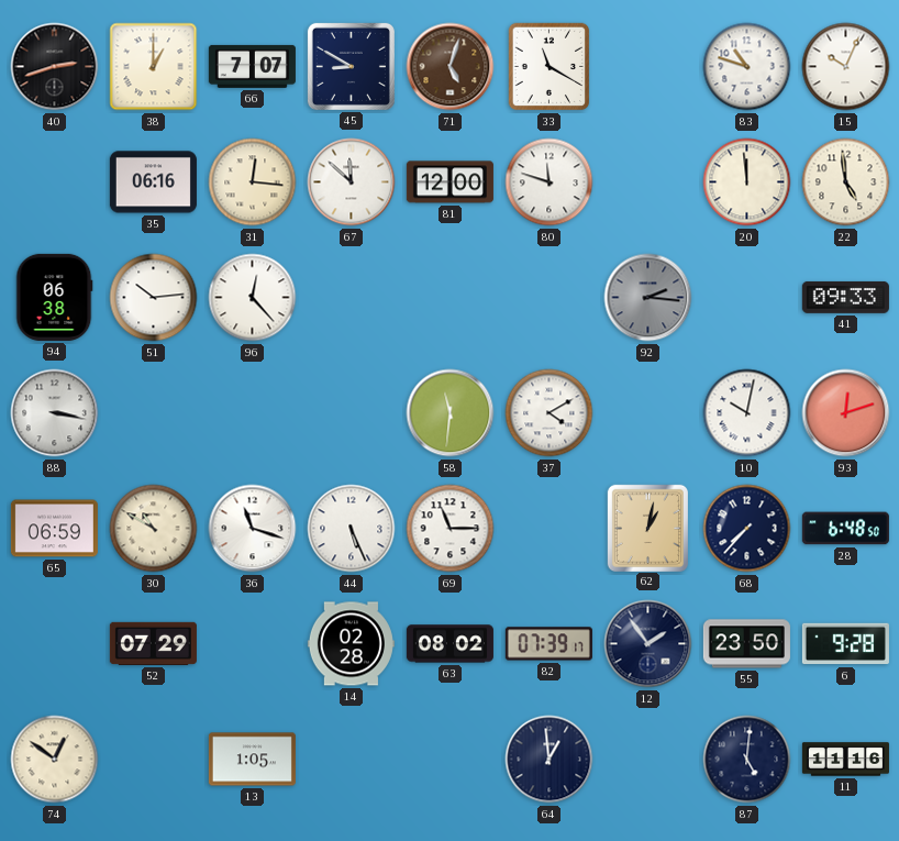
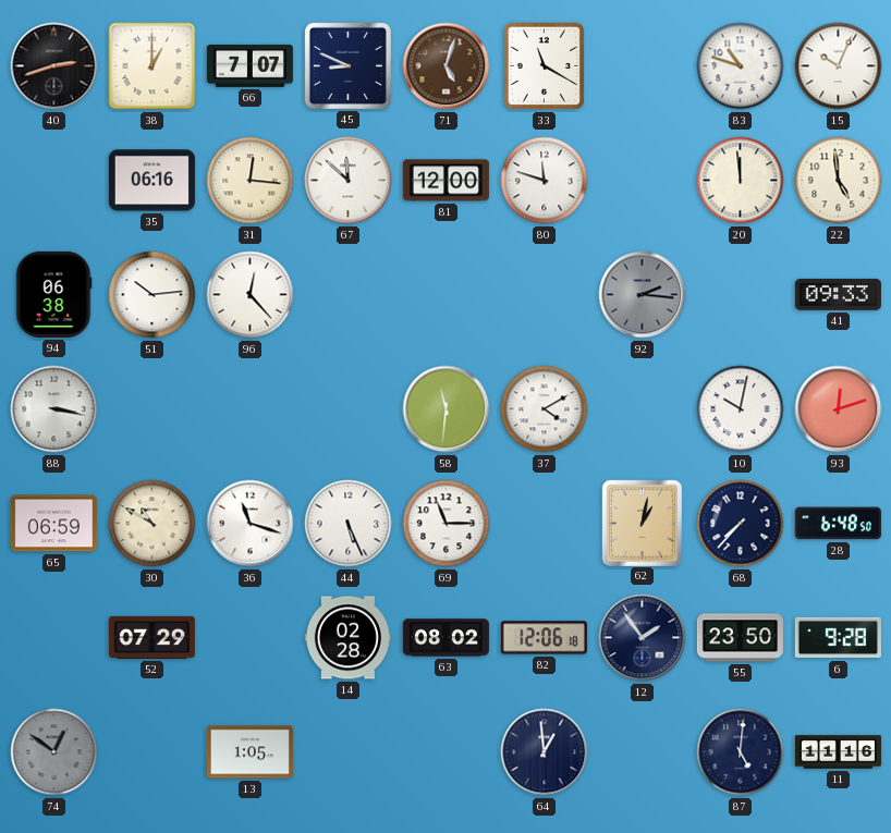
45: 8:50 -> 8:49
82: 07:39 -> 12:06
74 dial: cream -> grey
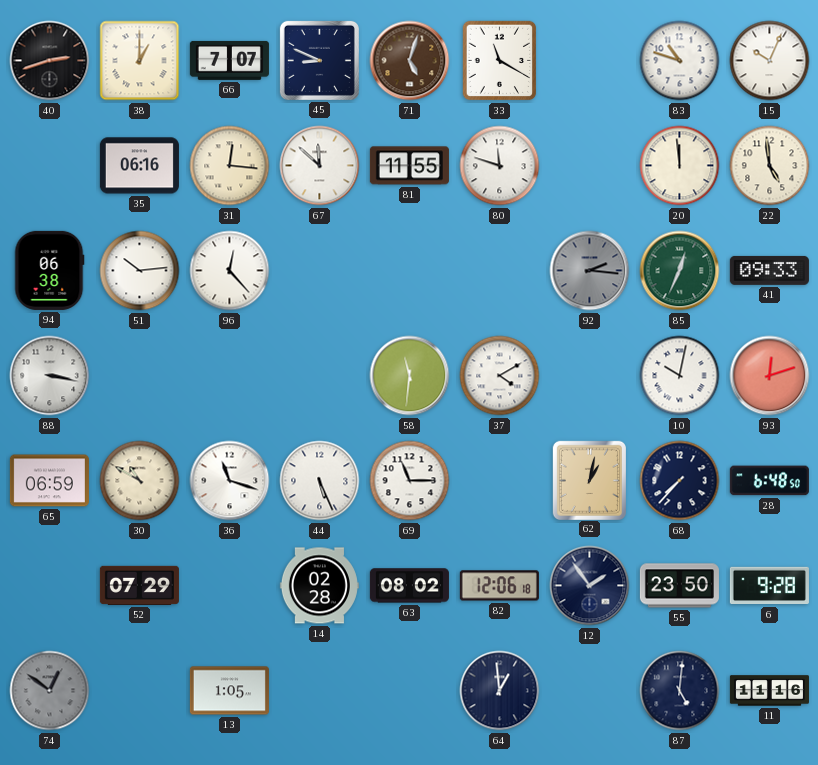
81: 12:00 -> 11:55
85: none -> 12:34
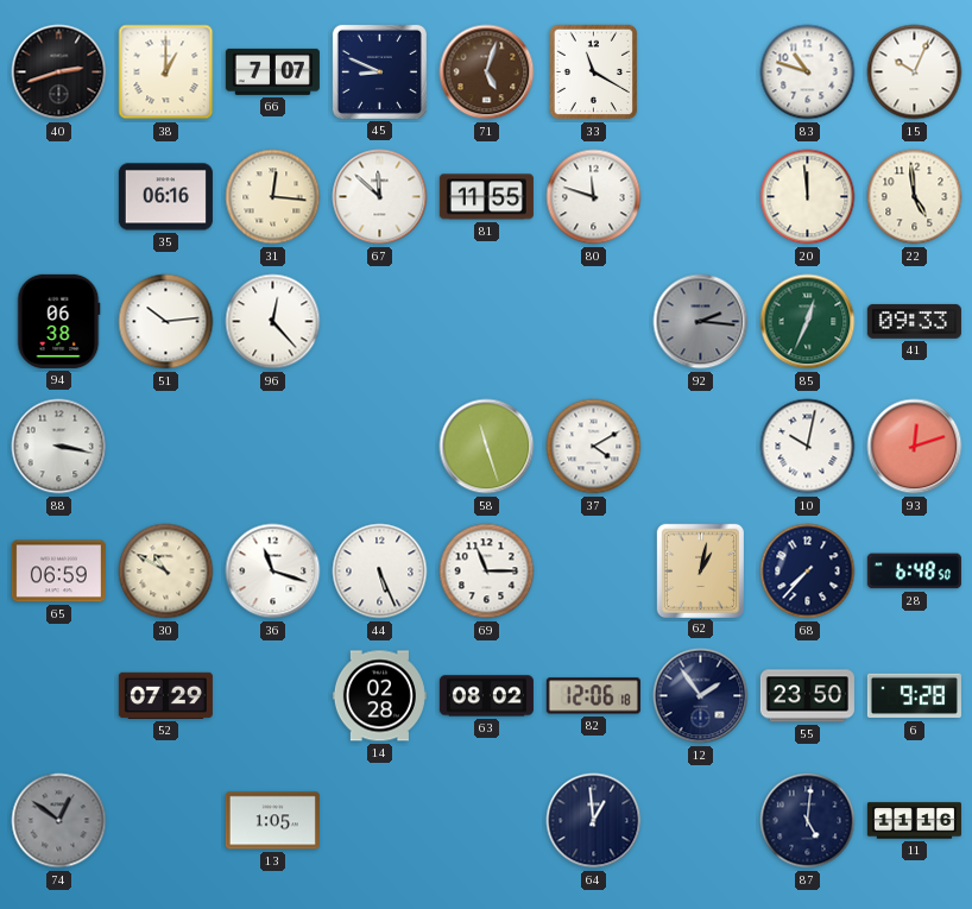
58: 11:31 -> 11:27
